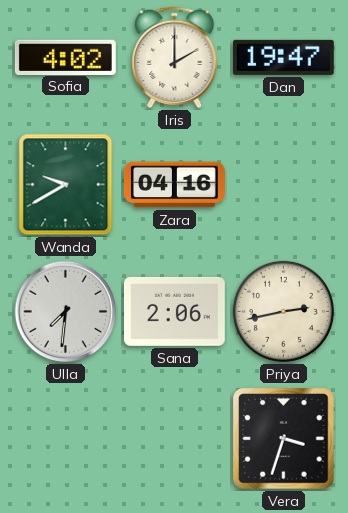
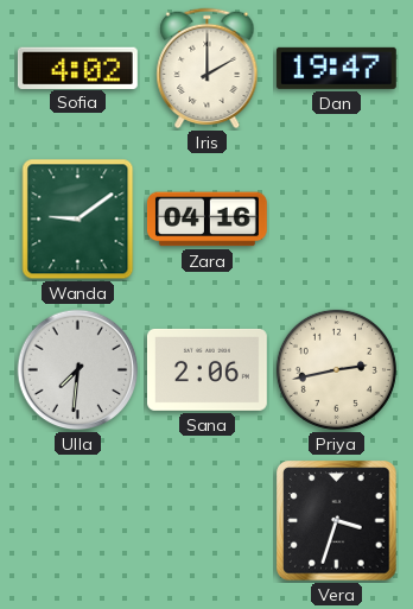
Wanda: 9:40 -> 9:09
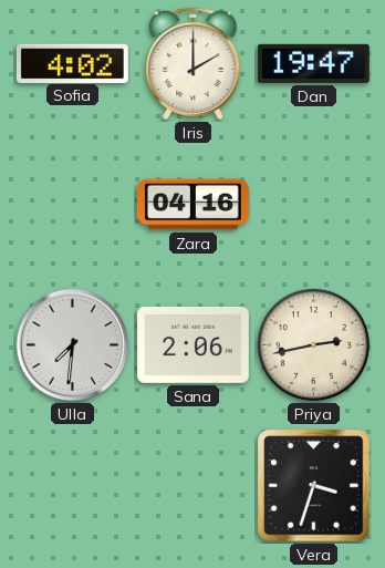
Wanda: 9:09 -> none
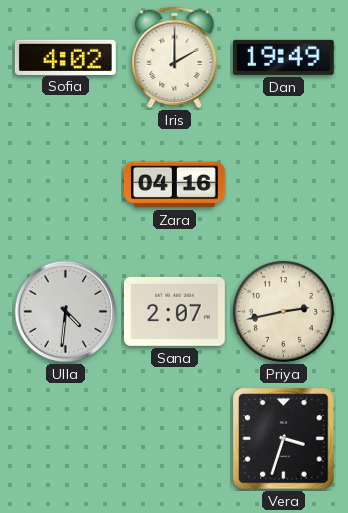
Dan: 19:47 -> 19:49
Ulla: 7:31 -> 4:31
Sana: 2:06 -> 2:07
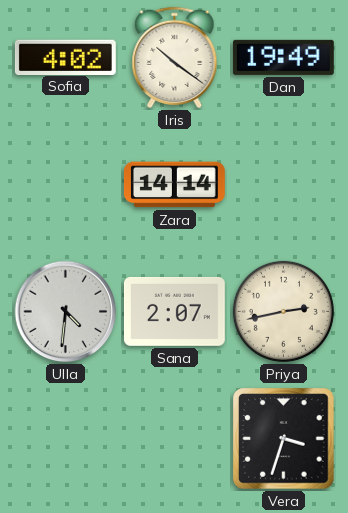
Iris: 2:00 -> 10:21
Zara: 04:16 -> 14:14
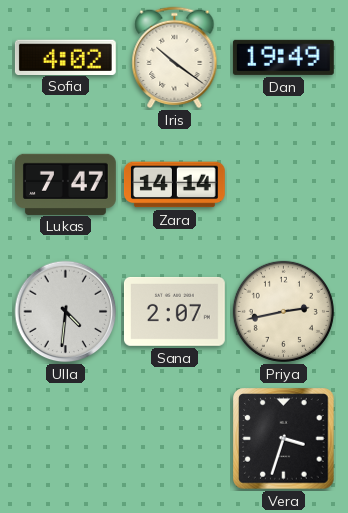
Lukas: none -> 7:47
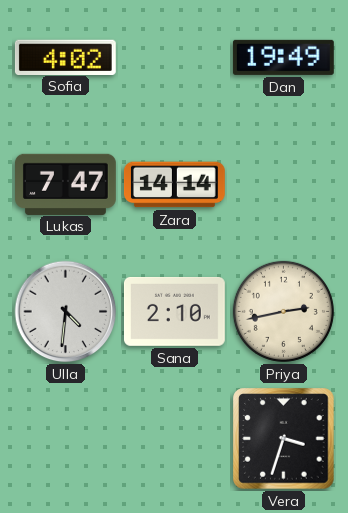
Iris: 10:21 -> none
Sana: 2:07 -> 2:10
